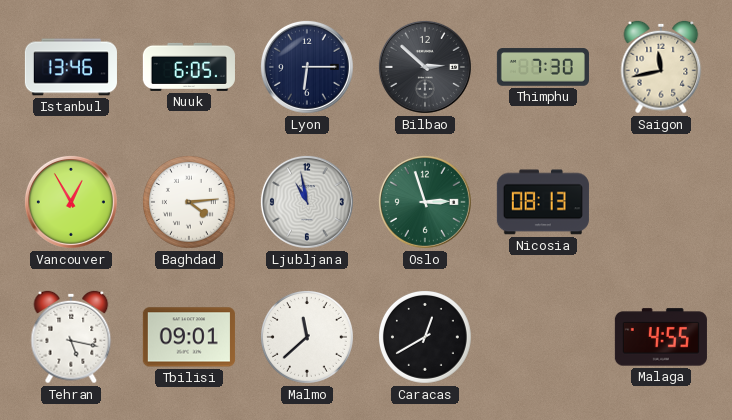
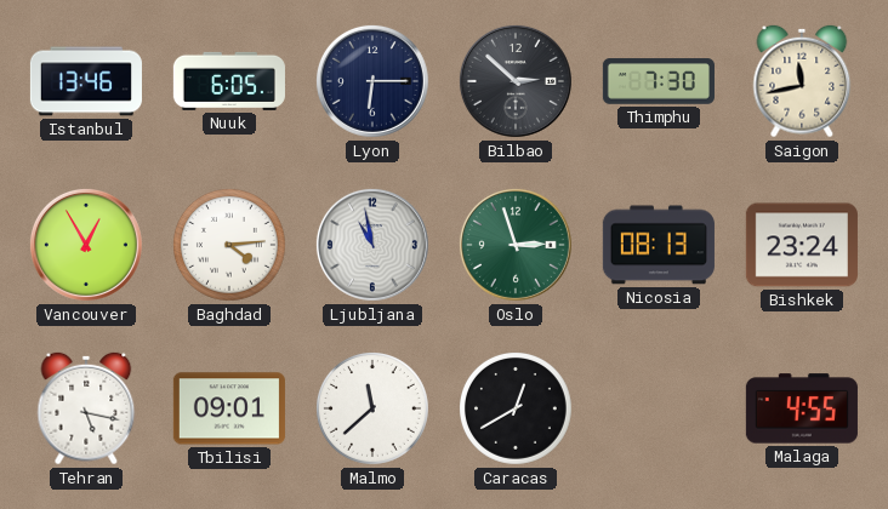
Bishkek: none -> 23:24
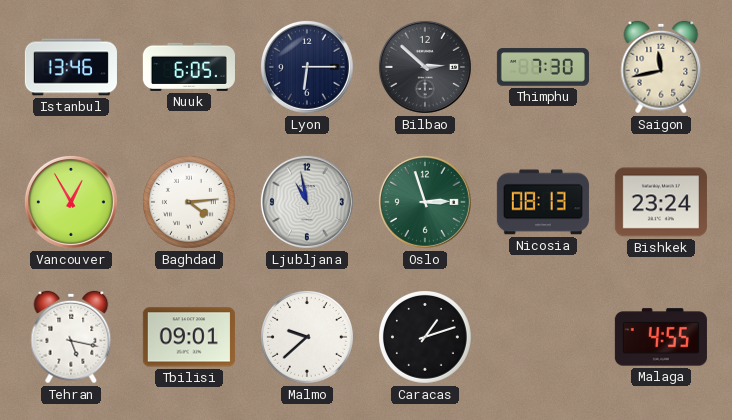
Malmo: 11:38 -> 9:38
Caracas: 12:40 -> 1:12
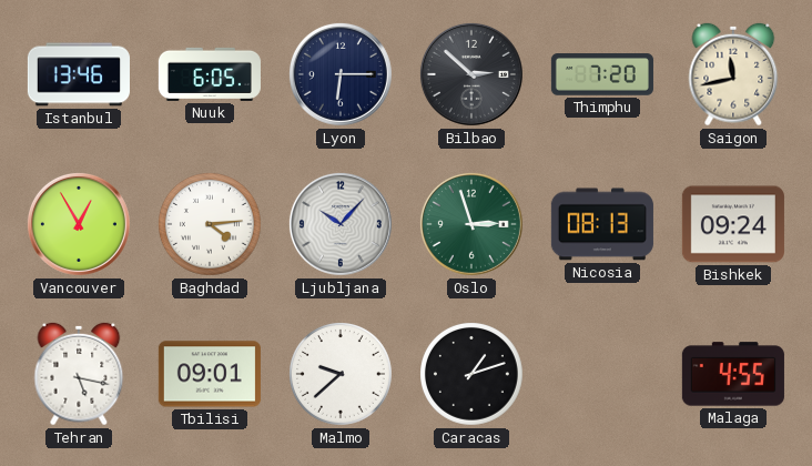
Thimphu: 7:30 -> 7:20
Ljubljana: 10:58 -> 10:07
Bishkek: 23:24 -> 09:24
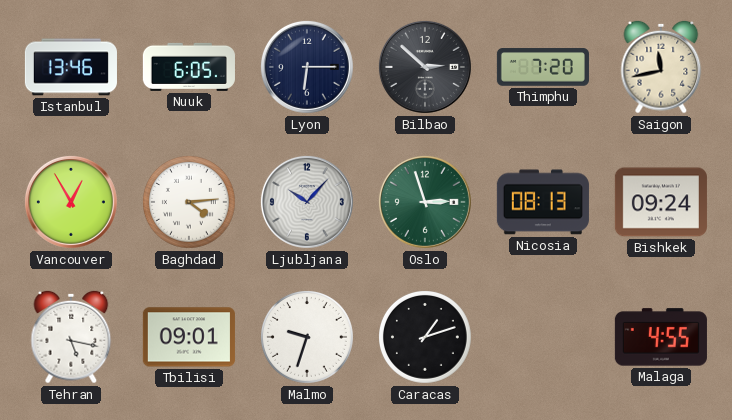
Malmo: 9:38 -> 9:33
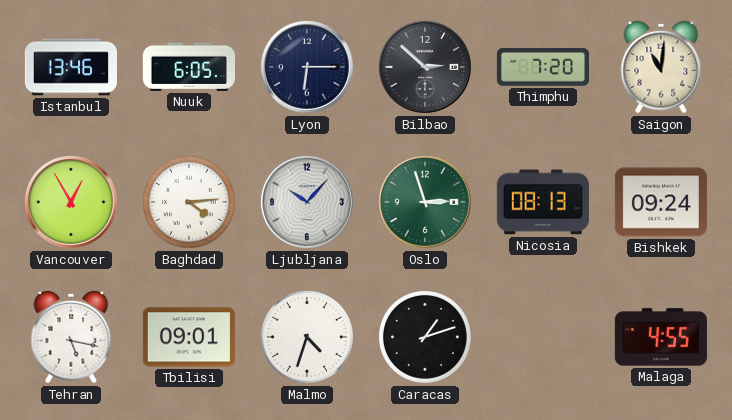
Saigon: 11:43 -> 11:01
Malmo: 9:33 -> 4:33
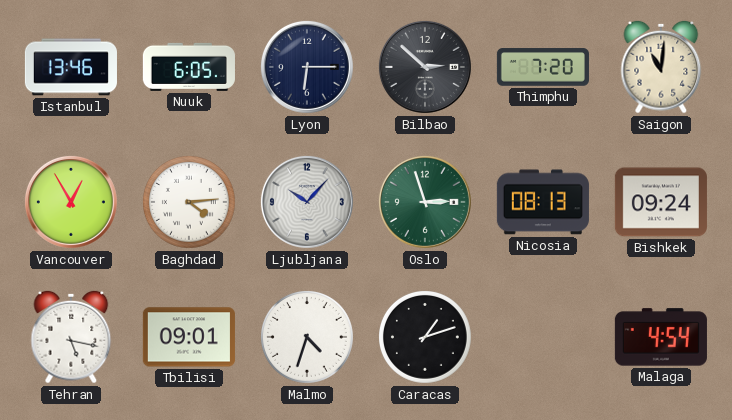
Malaga: 4:55 -> 4:54
